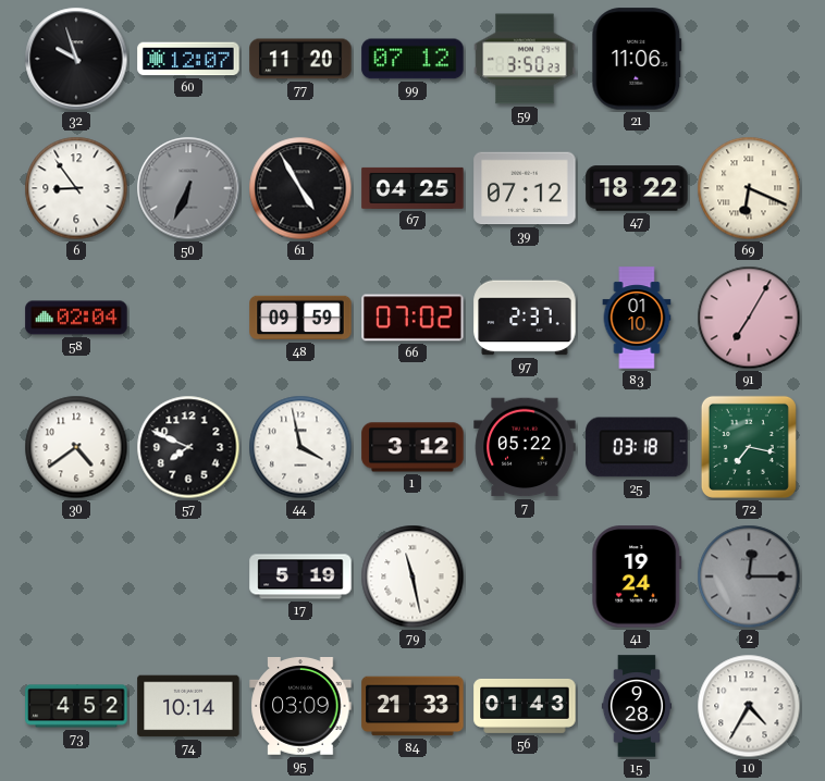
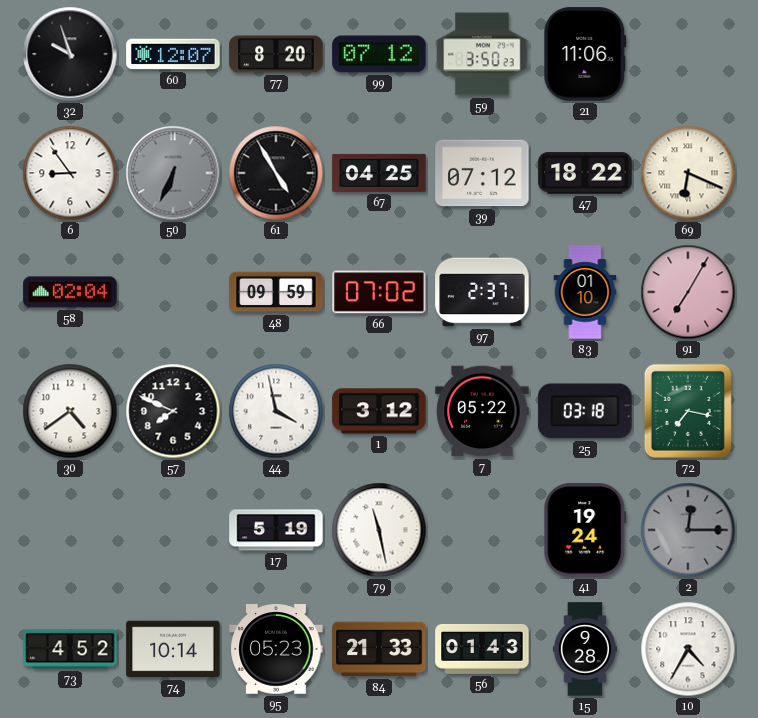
77: 11:20 -> 8:20
95: 03:09 -> 05:23
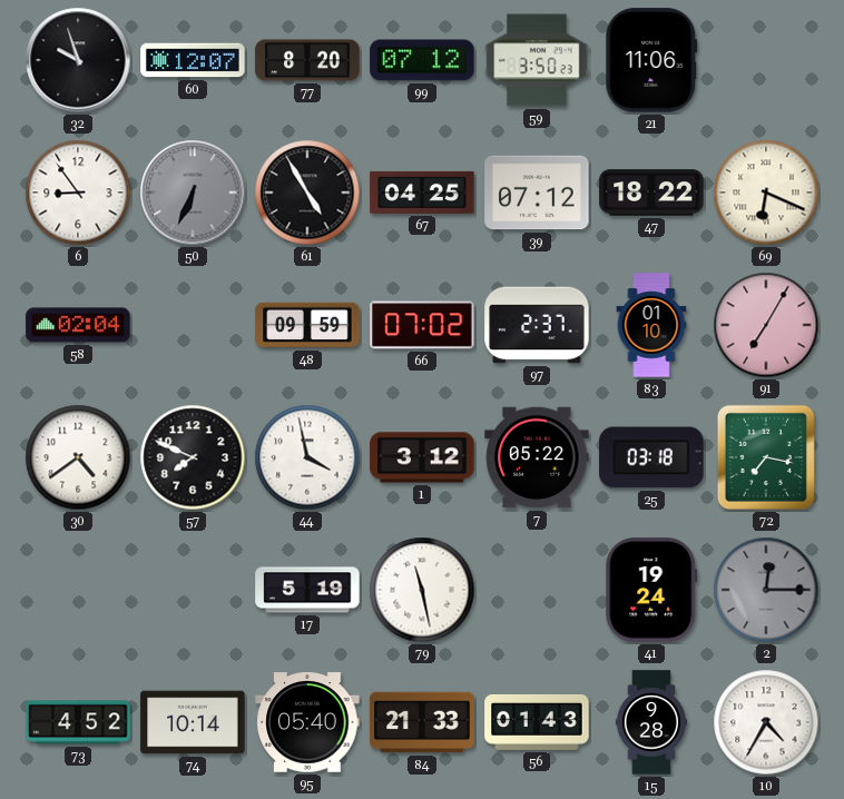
95: 05:23 -> 05:40
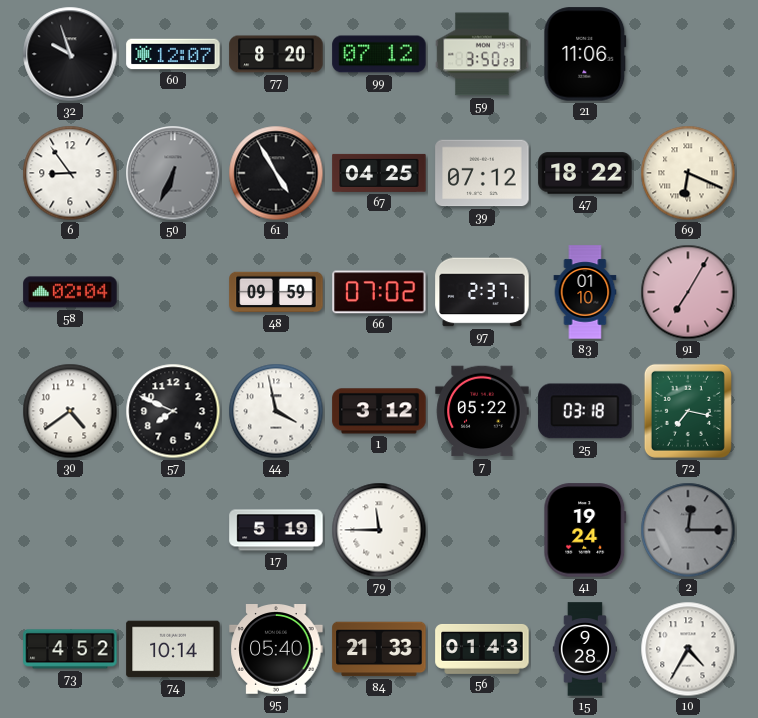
79: 11:28 -> 11:45
